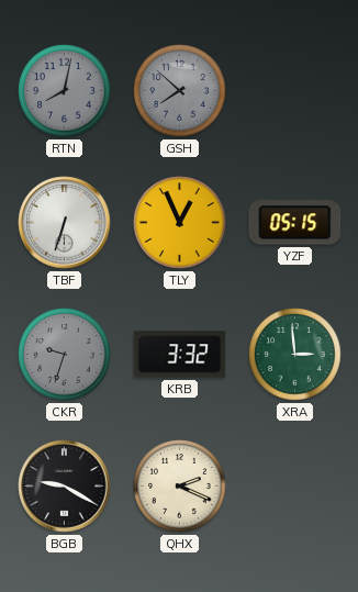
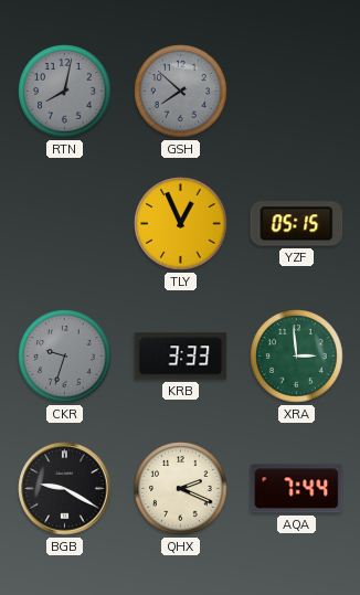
TBF: 6:33 -> none
KRB: 3:32 -> 3:33
AQA: none -> 7:44
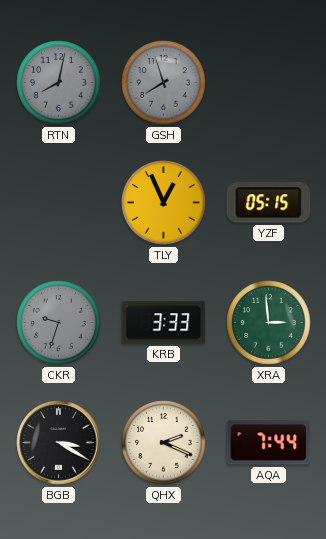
GSH: 7:52 -> 7:57
BGB: 9:20 -> 3:20
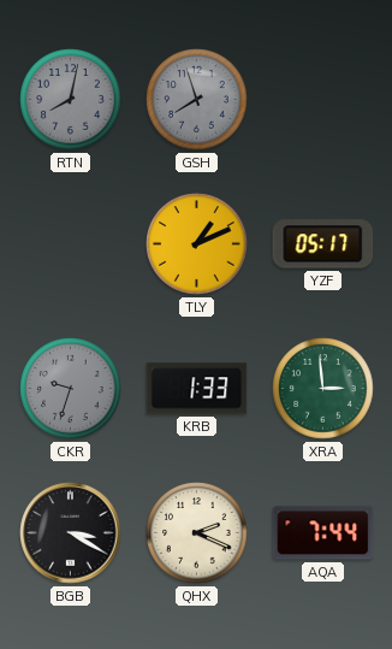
TLY: 12:56 -> 1:11
YZF: 05:15 -> 05:17
KRB: 3:33 -> 1:33
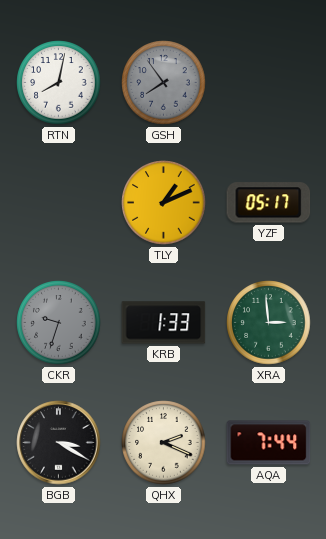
RTN dial: grey -> white
GSH: 7:57 -> 7:54
